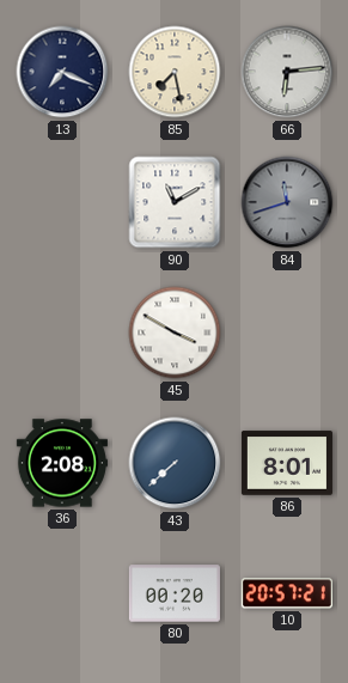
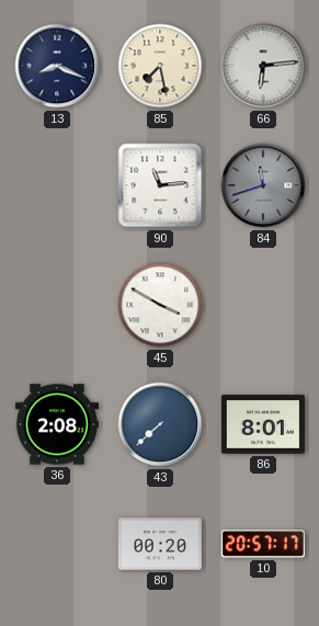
13: 7:19 -> 8:19
90: 11:10 -> 11:14
10: 20:57:21 -> 20:57:17
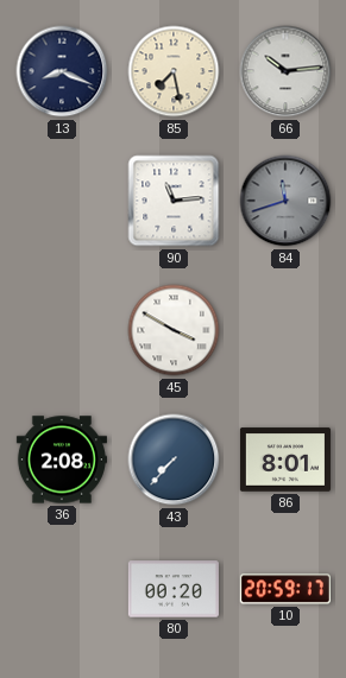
66: 6:14 -> 10:14
43: 7:38 -> 7:37
10: 20:57 -> 20:59
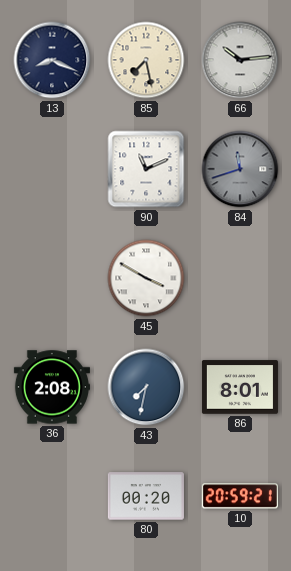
90: 11:14 -> 11:11
43: 7:37 -> 7:32
10: 20:59:17 -> 20:59:21
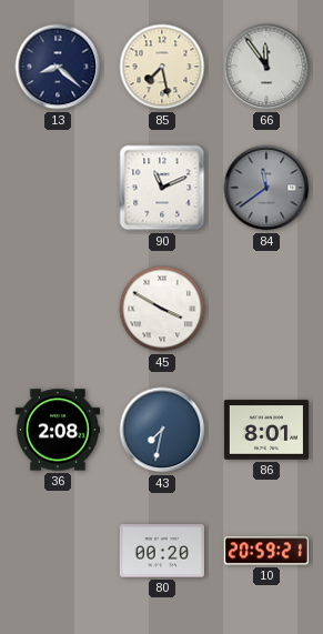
13: 8:19 -> 8:22
66: 10:14 -> 11:54
84: 11:42 -> 11:39
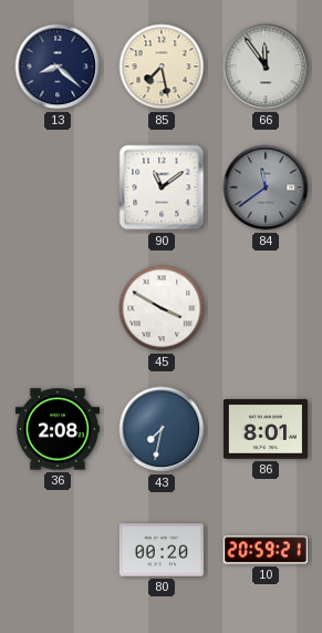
90: 11:11 -> 11:09
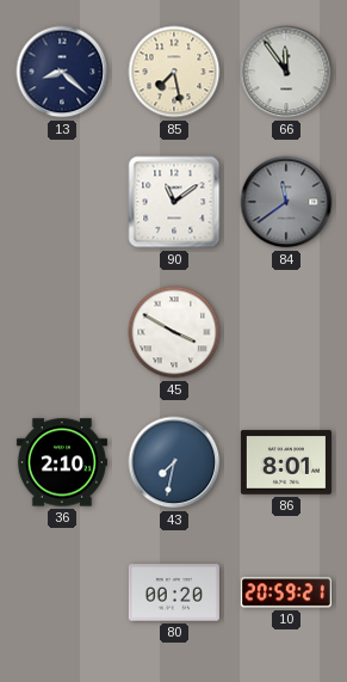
36: 2:08 -> 2:10
